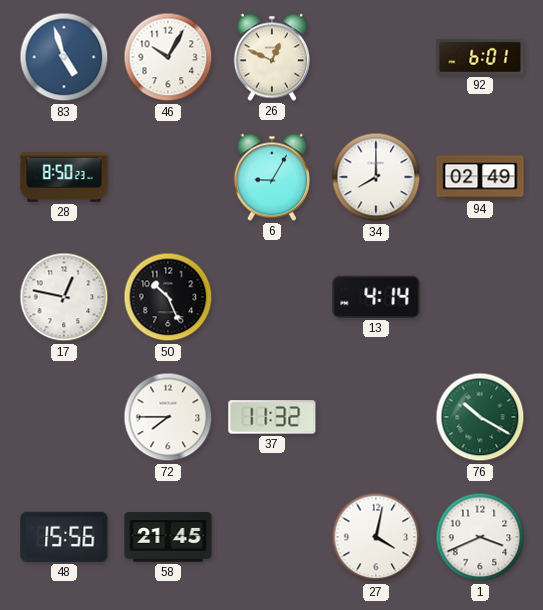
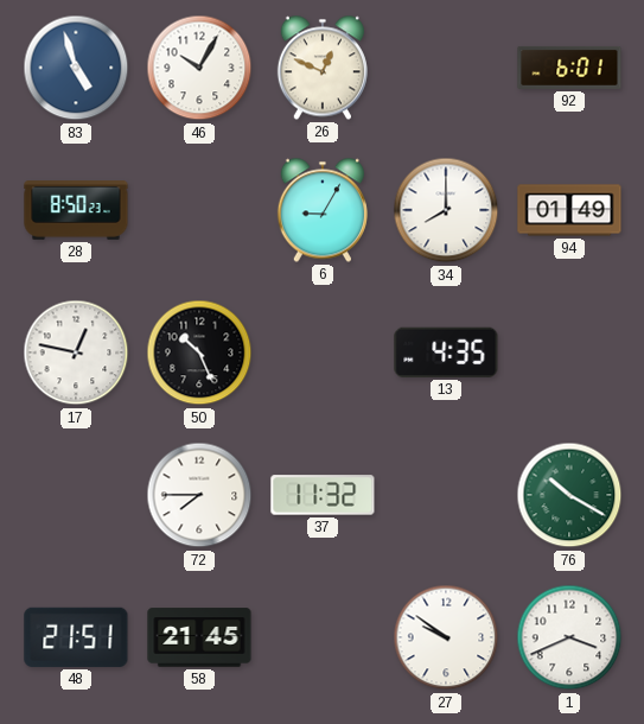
94: 02:49 -> 01:49
13: 4:14 -> 4:35
48: 15:56 -> 21:51
27: 4:02 -> 9:51
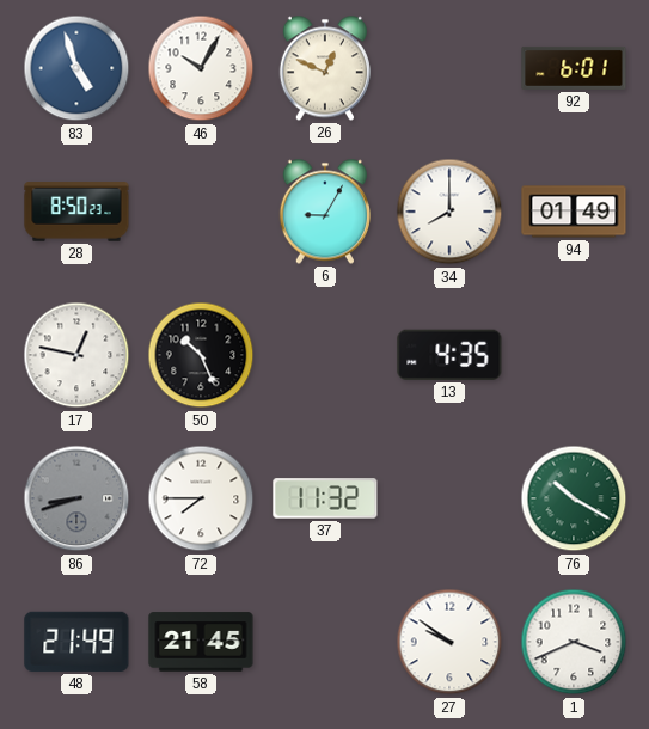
86: none -> 8:42
48: 21:51 -> 21:49
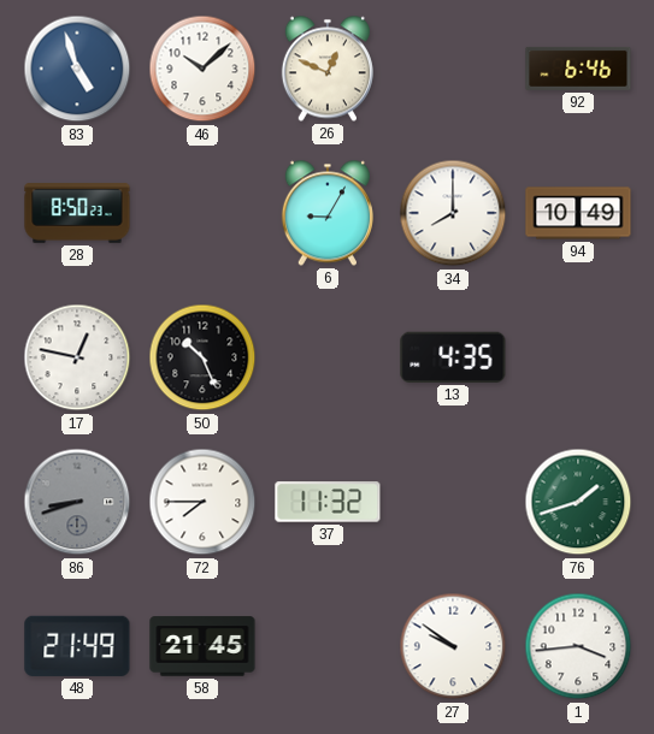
46: 10:05 -> 10:08
92: 6:01 -> 6:46
94: 01:49 -> 10:49
76: 10:20 -> 1:42
1: 3:41 -> 3:44
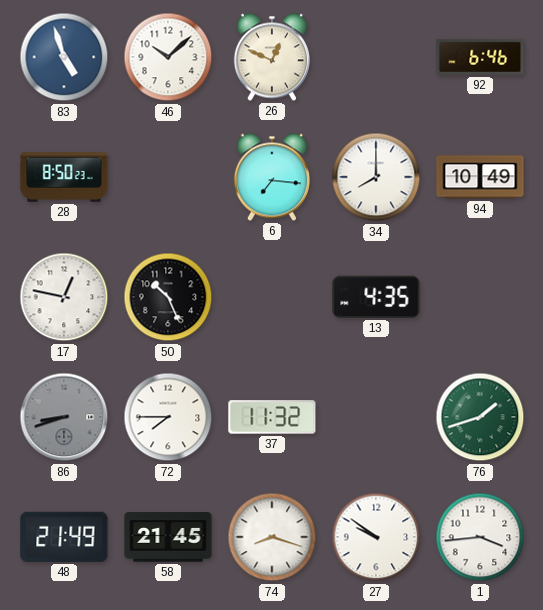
6: 9:05 -> 7:16
74: none -> 8:18
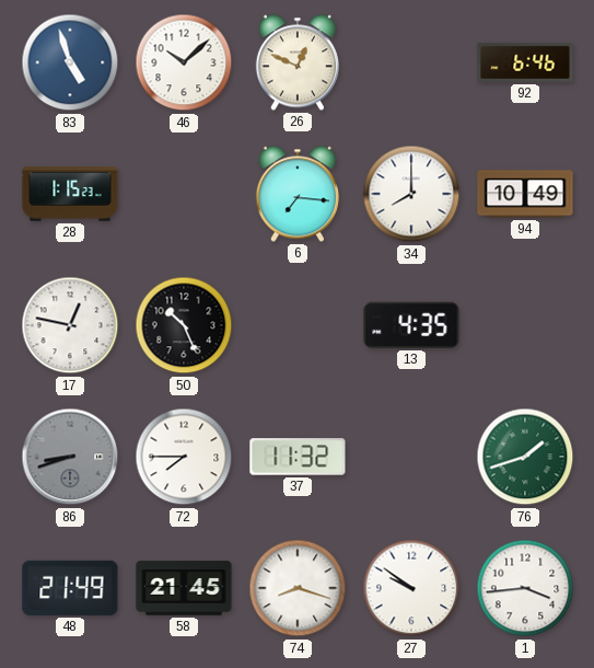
28: 8:50 -> 1:15
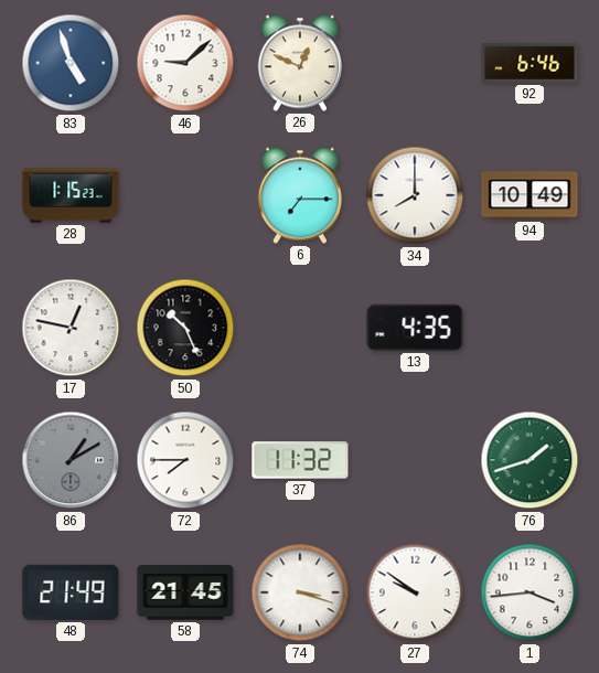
46: 10:08 -> 9:08
6: 7:16 -> 7:15
86: 8:42 -> 1:10
74: 8:18 -> 3:18
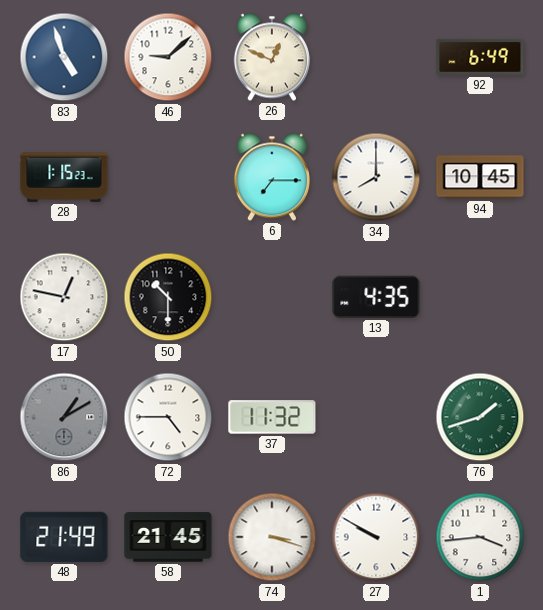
92: 6:46 -> 6:49
94: 10:49 -> 10:45
50: 10:26 -> 10:30
72: 7:45 -> 4:45
27: 9:51 -> 9:50
